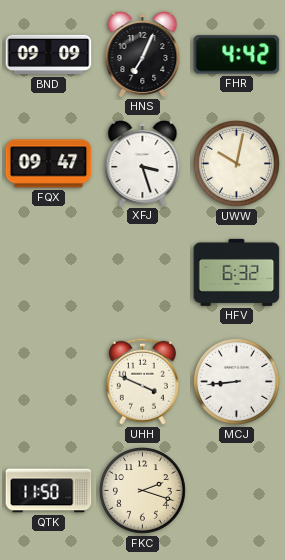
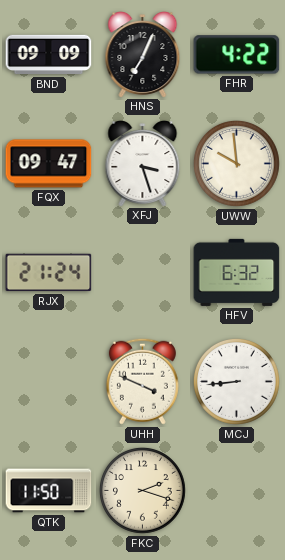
FHR: 4:42 -> 4:22
UWW: 10:02 -> 9:59
RJX: none -> 21:24
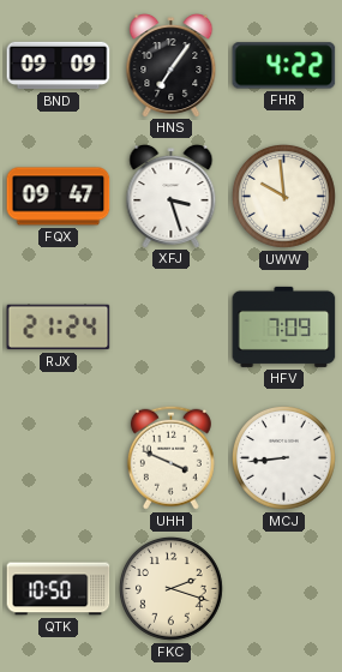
HNS: 7:04 -> 7:06
HFV: 6:32 -> 7:09
QTK: 11:50 -> 10:50
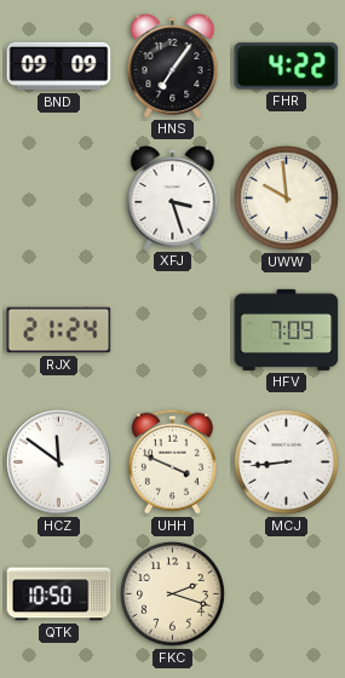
FQX: 09:47 -> none
HCZ: none -> 11:51
